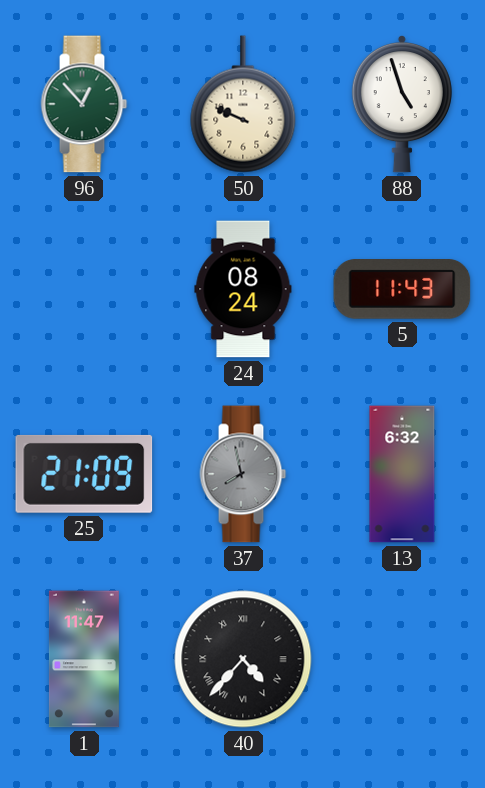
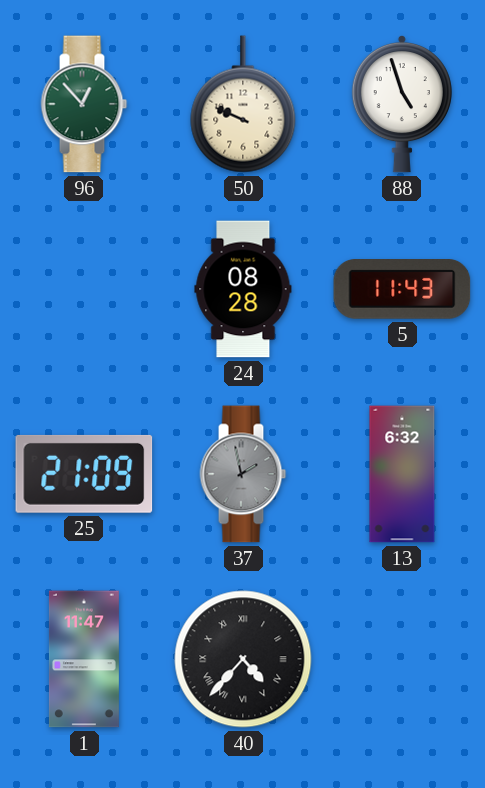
24: 08:24 -> 08:28
37: 7:58 -> 1:58
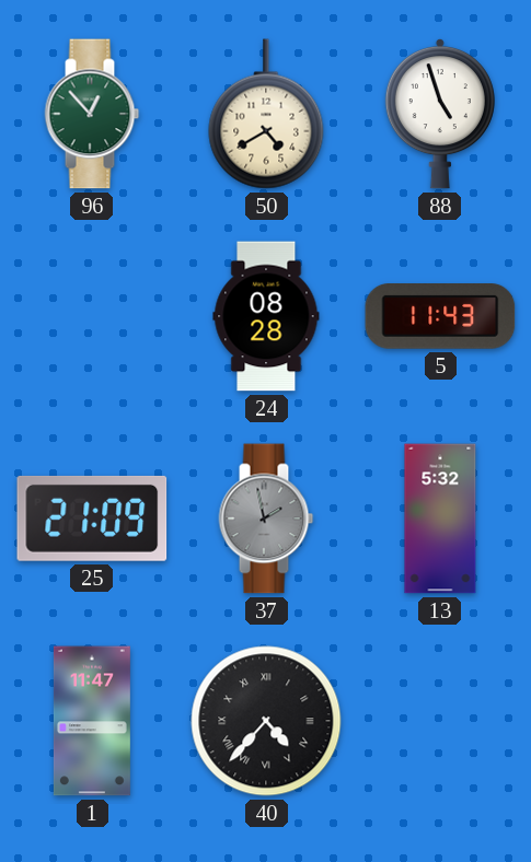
50: 9:49 -> 4:40
13: 6:32 -> 5:32
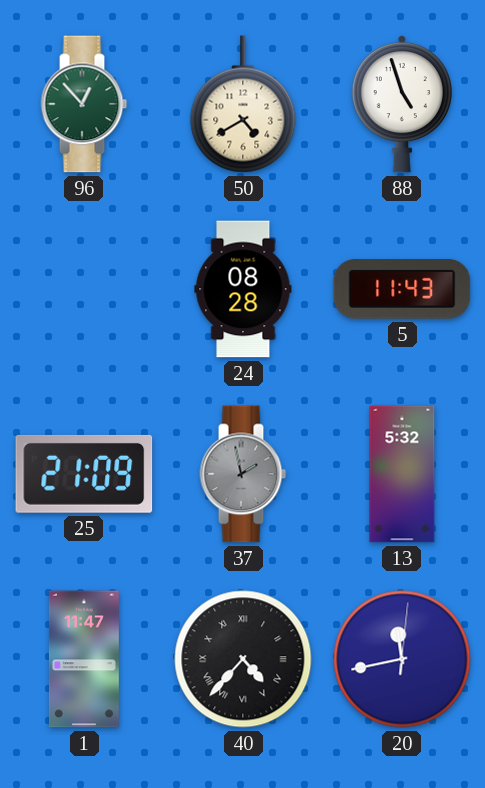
20: none -> 11:43
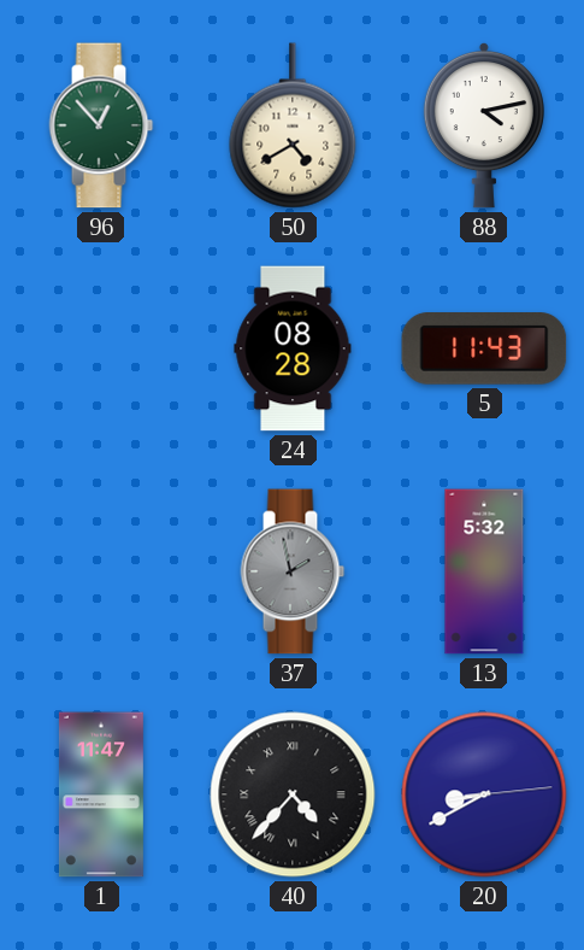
88: 4:57 -> 4:13
25: 21:09 -> none
20: 11:43 -> 8:40
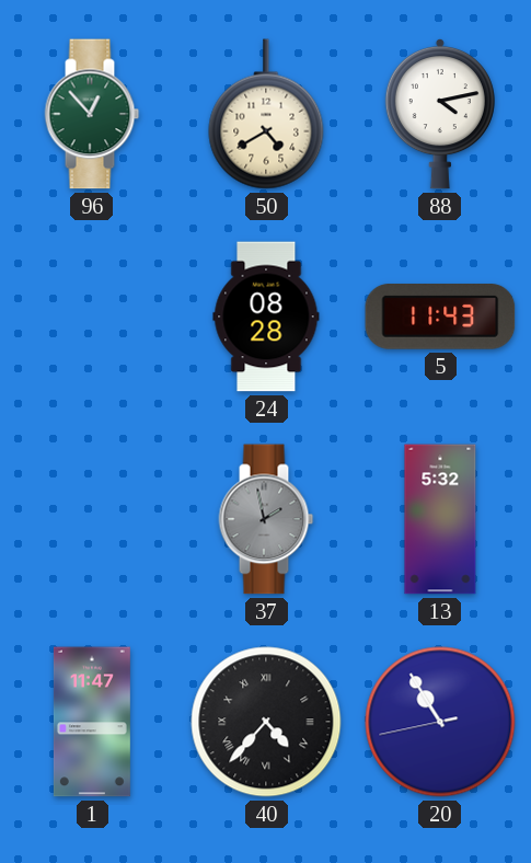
20: 8:40 -> 10:54
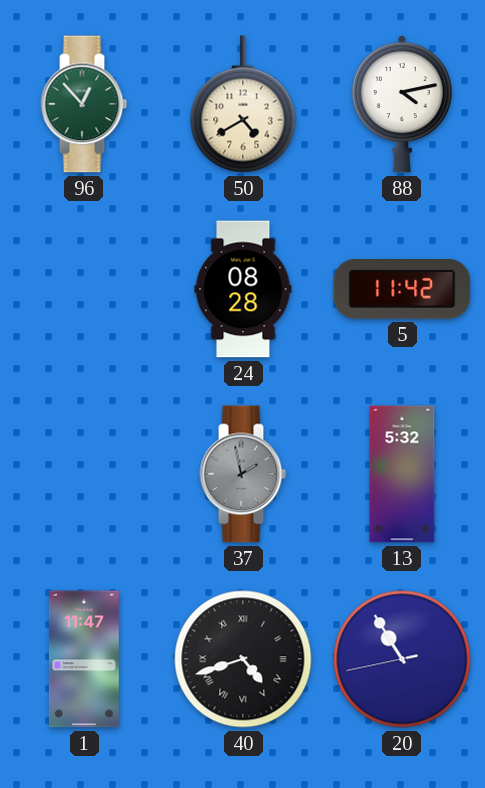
5: 11:43 -> 11:42
40: 4:37 -> 4:42
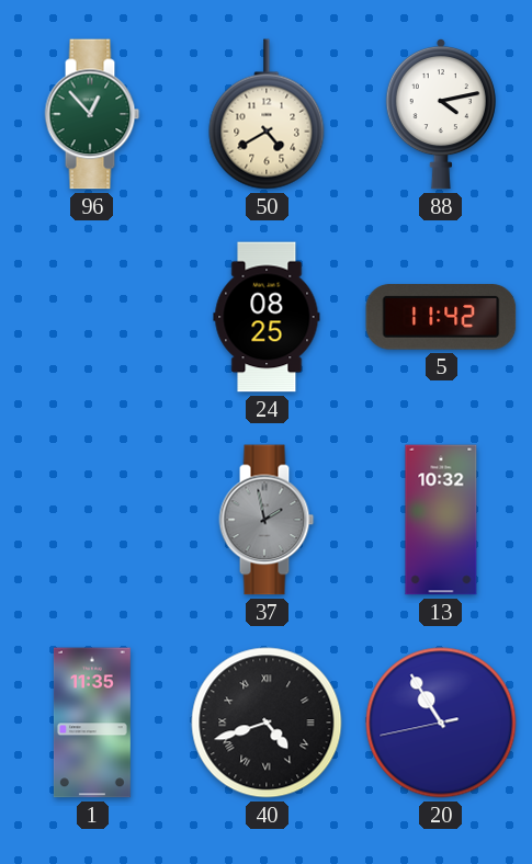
24: 08:28 -> 08:25
13: 5:32 -> 10:32
1: 11:47 -> 11:35
